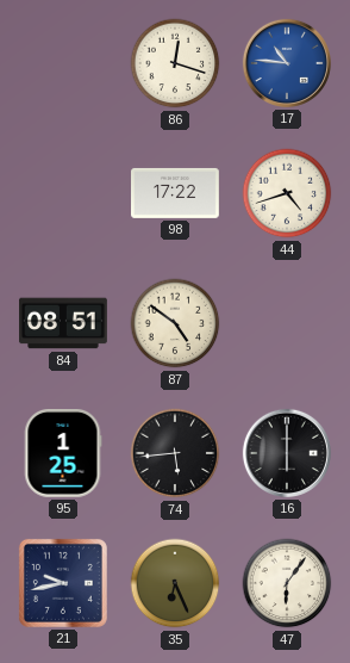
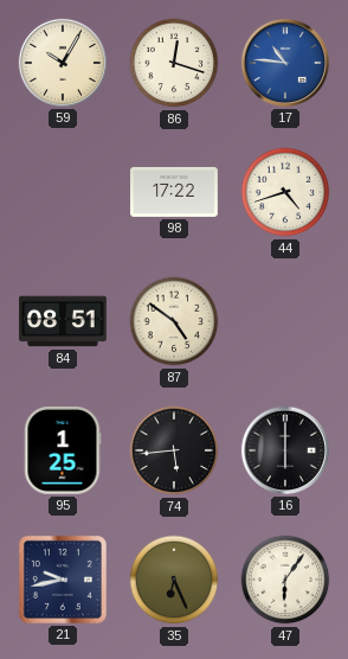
59: none -> 10:05
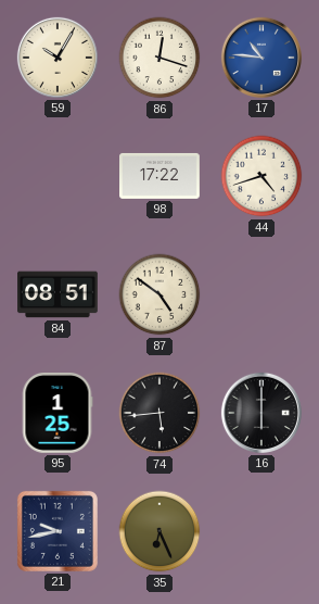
47: 6:06 -> none
